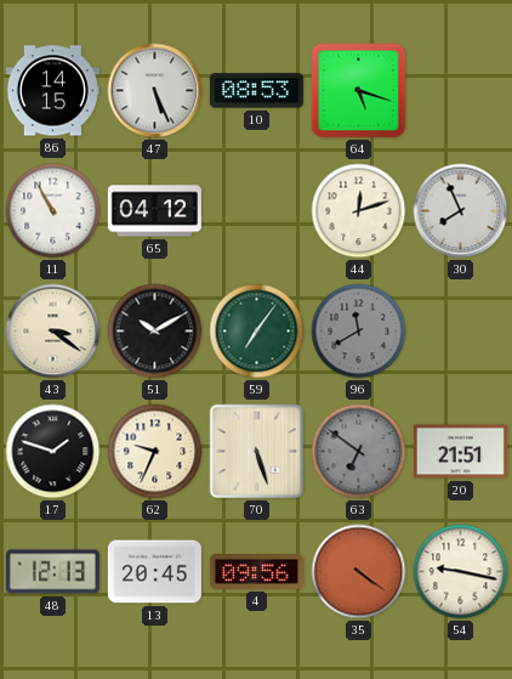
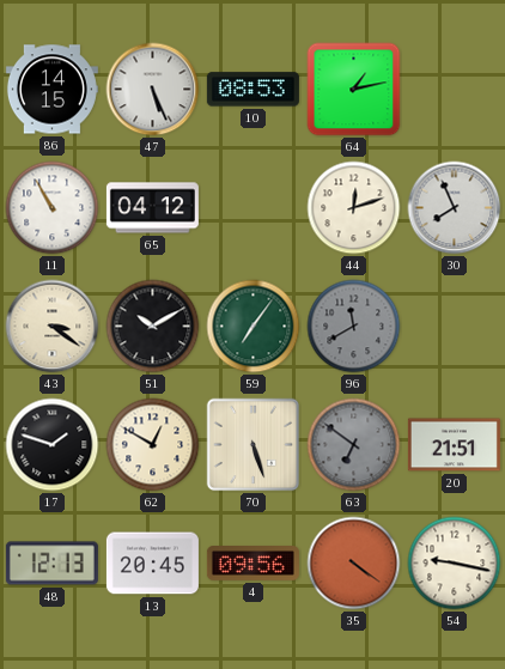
64: 5:18 -> 1:13
62: 9:34 -> 12:50
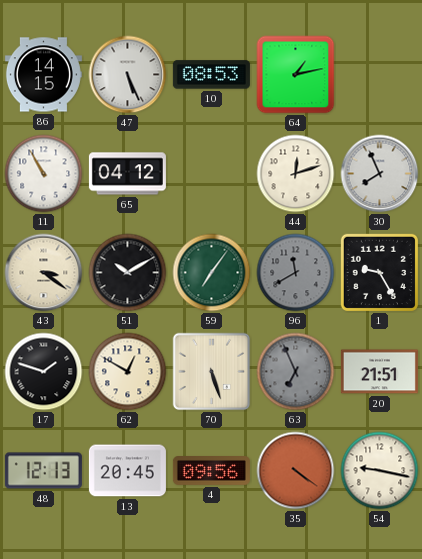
1: none -> 9:25
63: 6:51 -> 6:56
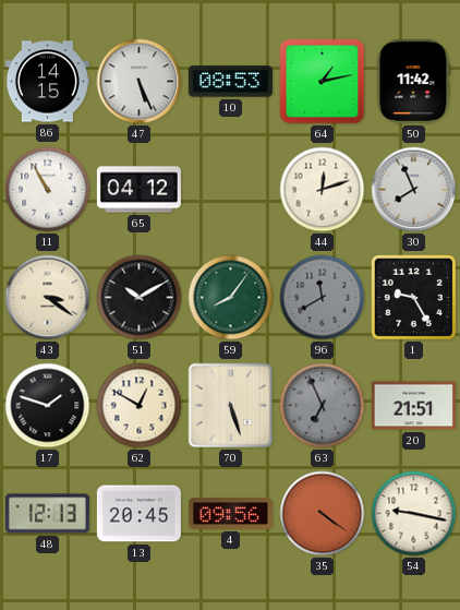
50: none -> 11:42
59: 7:06 -> 8:06
